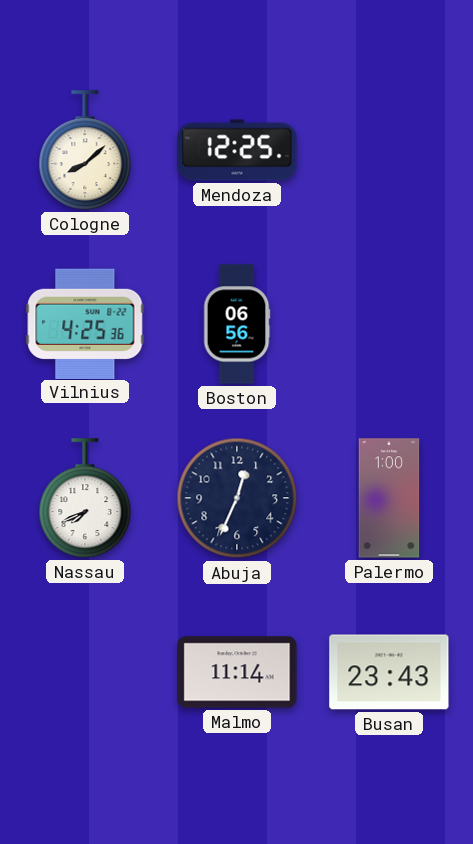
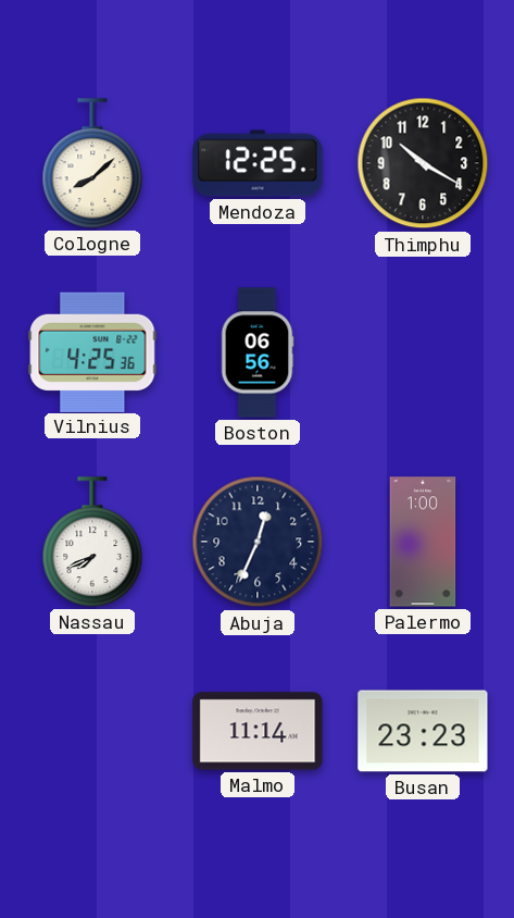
Thimphu: none -> 10:20
Busan: 23:43 -> 23:23
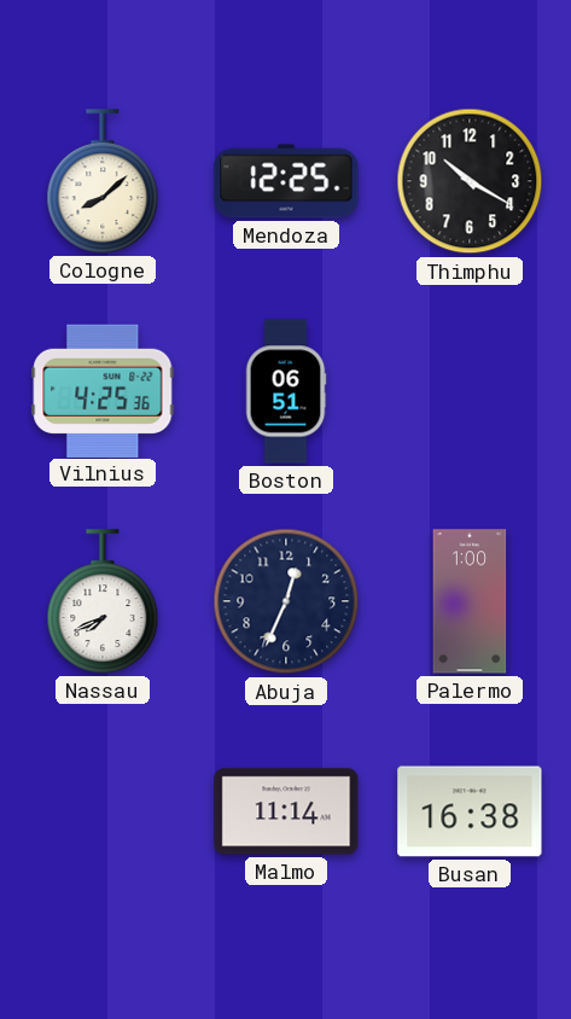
Boston: 06:56 -> 06:51
Busan: 23:23 -> 16:38
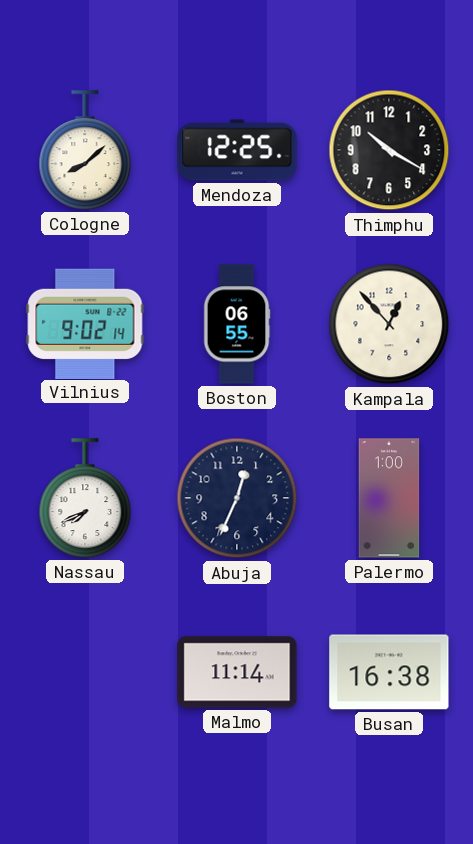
Vilnius: 4:25 -> 9:02
Boston: 06:51 -> 06:55
Kampala: none -> 12:53
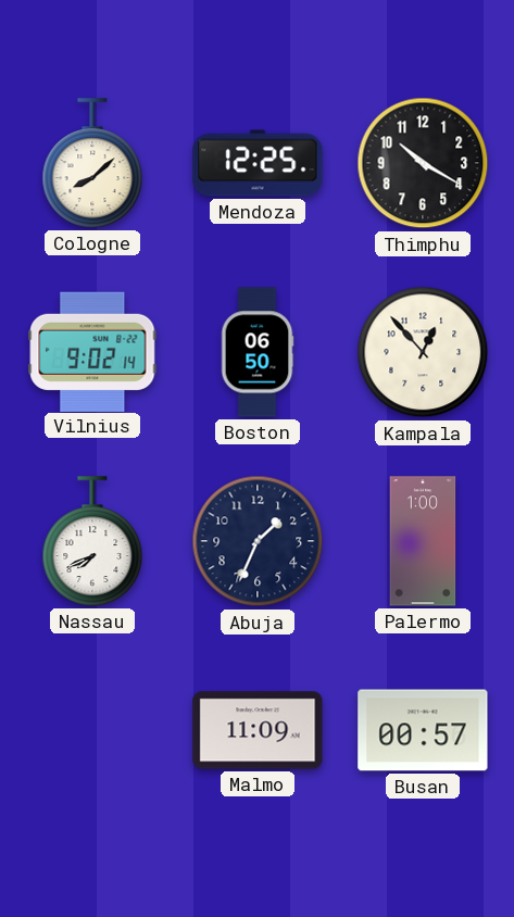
Boston: 06:55 -> 06:50
Abuja: 12:34 -> 1:34
Malmo: 11:14 -> 11:09
Busan: 16:38 -> 00:57
